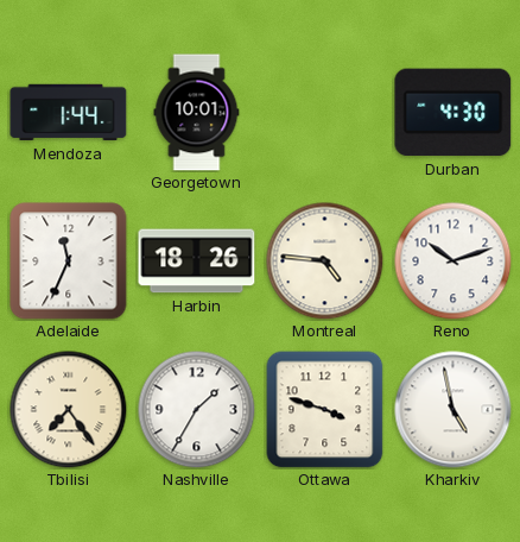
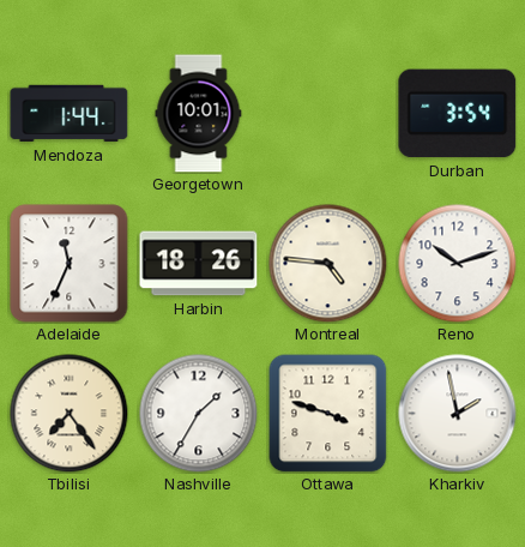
Durban: 4:30 -> 3:54
Kharkiv: 4:58 -> 1:58
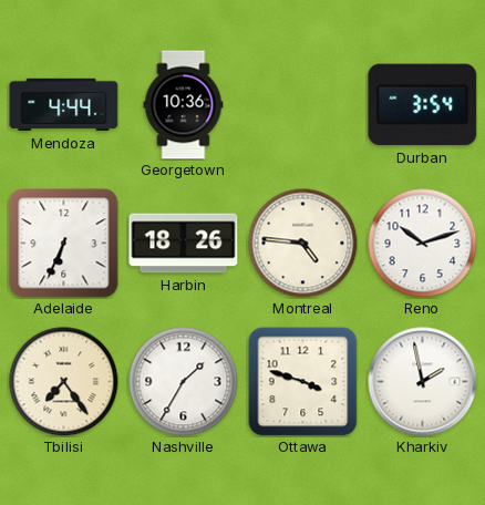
Mendoza: 1:44 -> 4:44
Georgetown: 10:01 -> 10:36
Adelaide: 11:34 -> 6:34
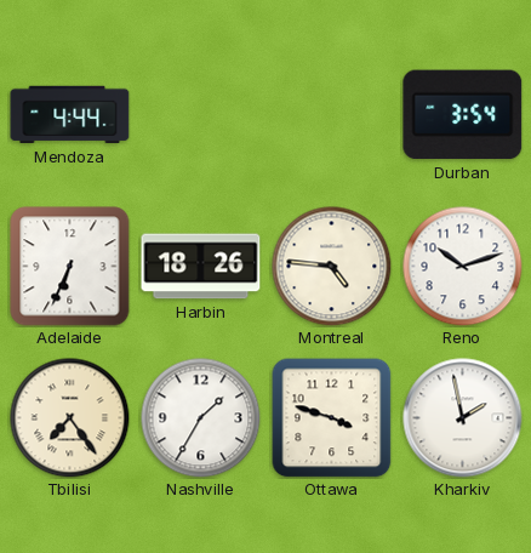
Georgetown: 10:36 -> none
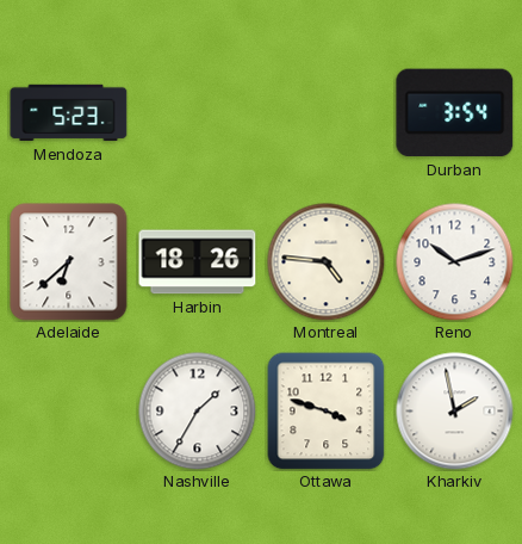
Mendoza: 4:44 -> 5:23
Adelaide: 6:34 -> 6:38
Tbilisi: 7:24 -> none
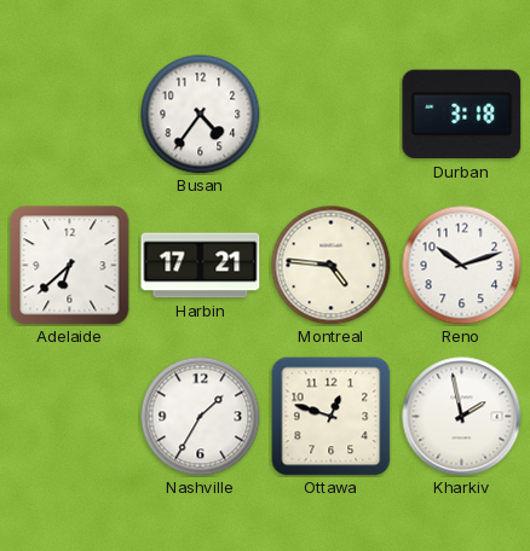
Mendoza: 5:23 -> none
Busan: none -> 4:36
Durban: 3:54 -> 3:18
Harbin: 18:26 -> 17:21
Ottawa: 3:48 -> 12:48
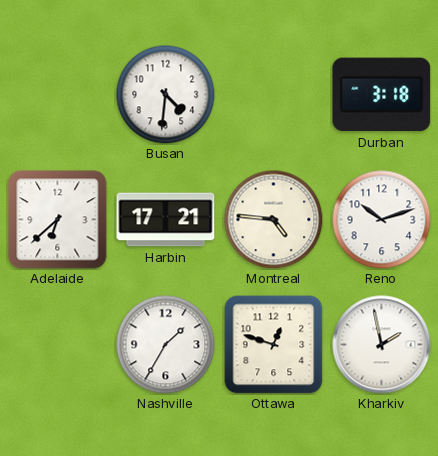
Busan: 4:36 -> 4:31
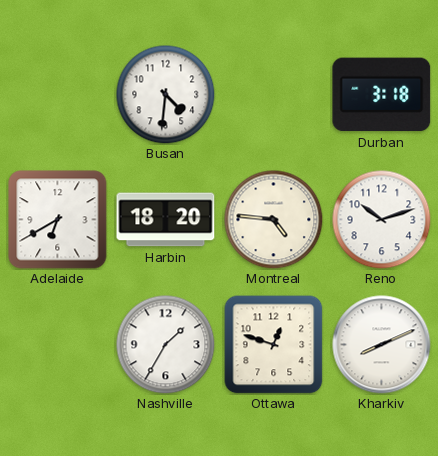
Adelaide: 6:38 -> 6:40
Harbin: 17:21 -> 18:20
Kharkiv: 1:58 -> 8:11
